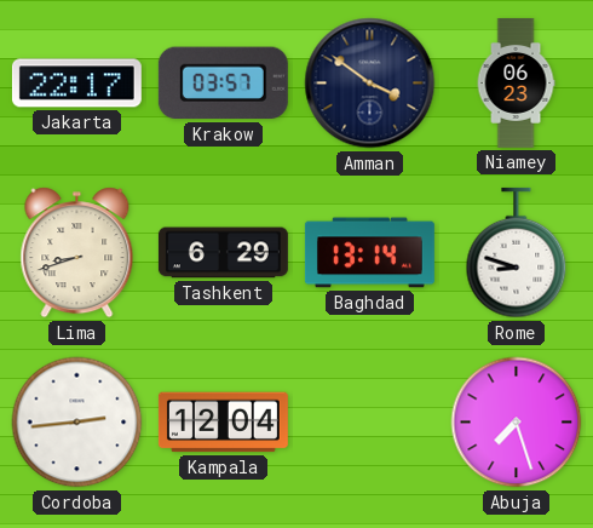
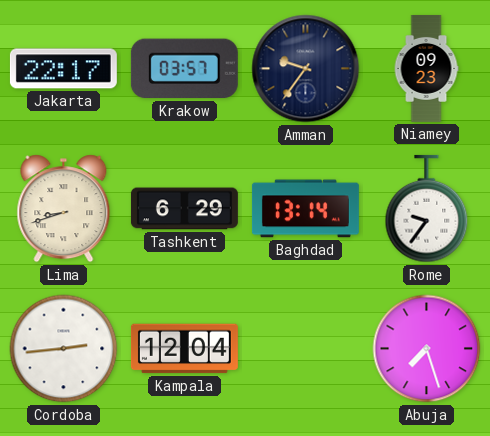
Amman: 3:51 -> 9:36
Niamey: 06:23 -> 09:23
Rome: 8:48 -> 9:36
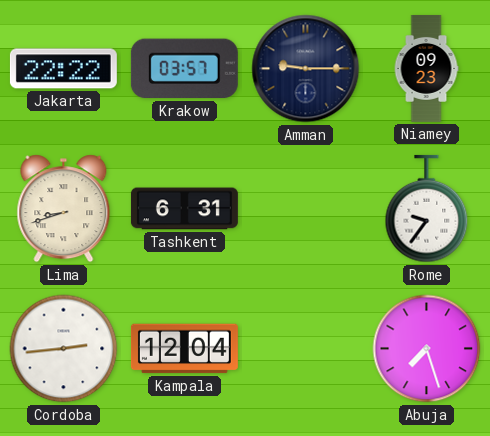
Jakarta: 22:17 -> 22:22
Amman: 9:36 -> 9:15
Tashkent: 6:29 -> 6:31
Baghdad: 13:14 -> none
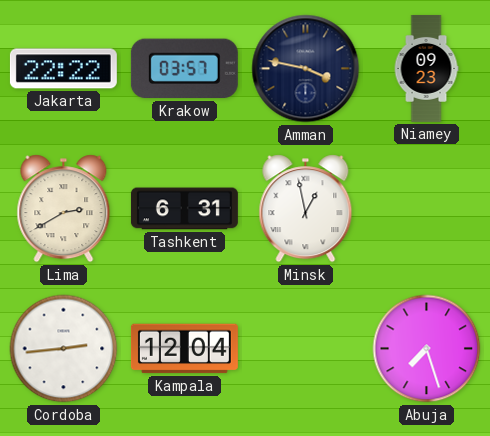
Amman: 9:15 -> 3:47
Lima: 8:42 -> 2:40
Minsk: none -> 12:58
Rome: 9:36 -> none
